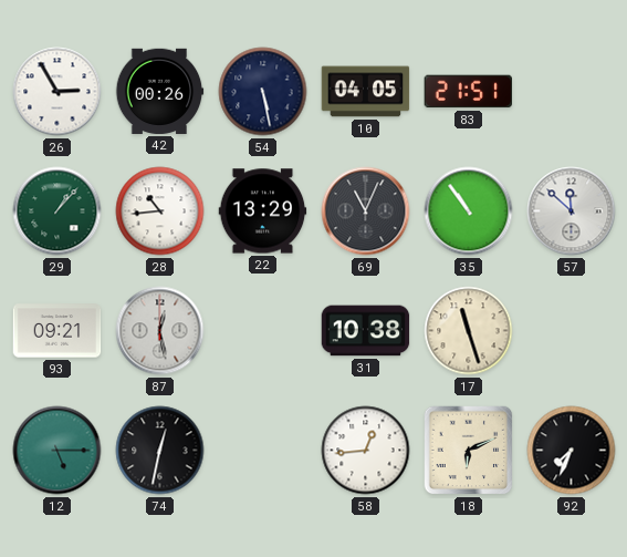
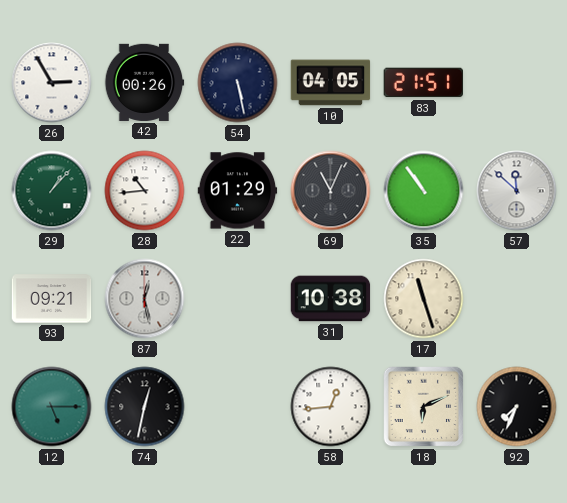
22: 13:29 -> 01:29
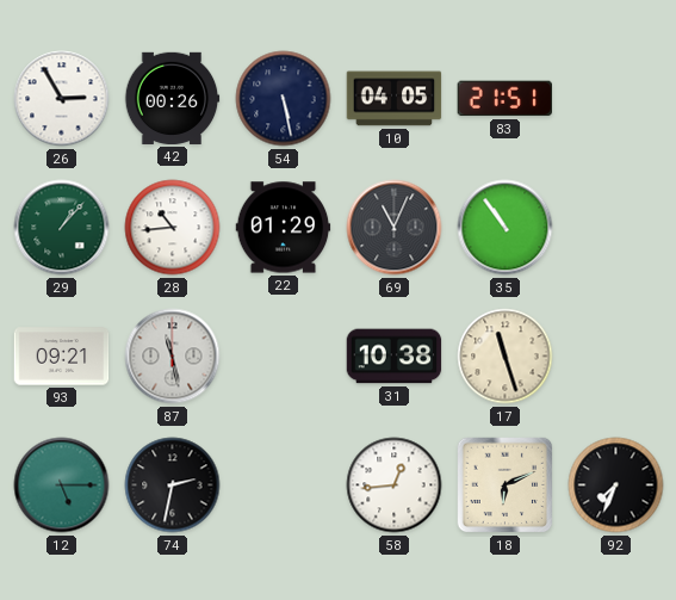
57: 11:52 -> none
87: 12:28 -> 11:28
74: 12:32 -> 2:32
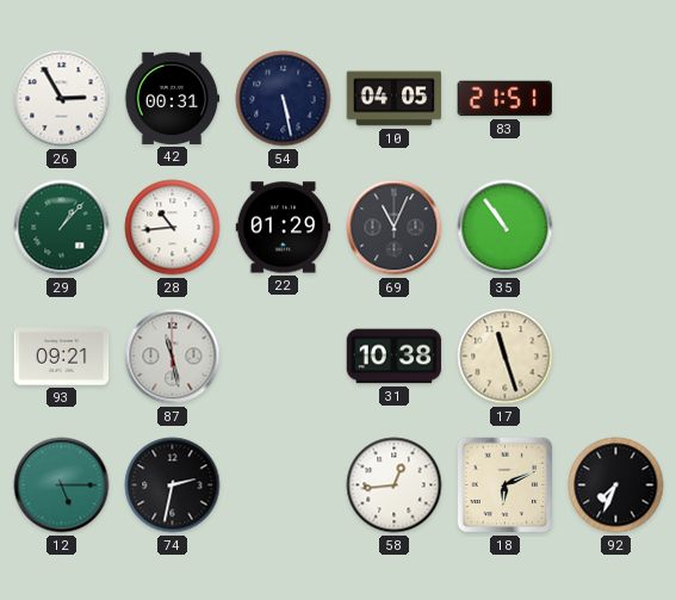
42: 00:26 -> 00:31
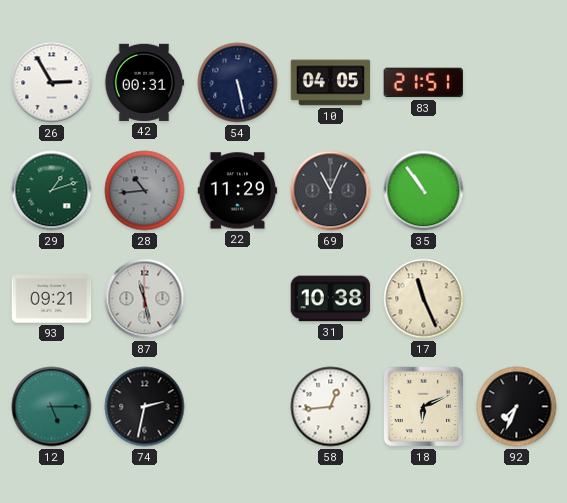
29: 1:07 -> 1:12
28 dial: white -> grey
22: 01:29 -> 11:29
17: 11:27 -> 11:26
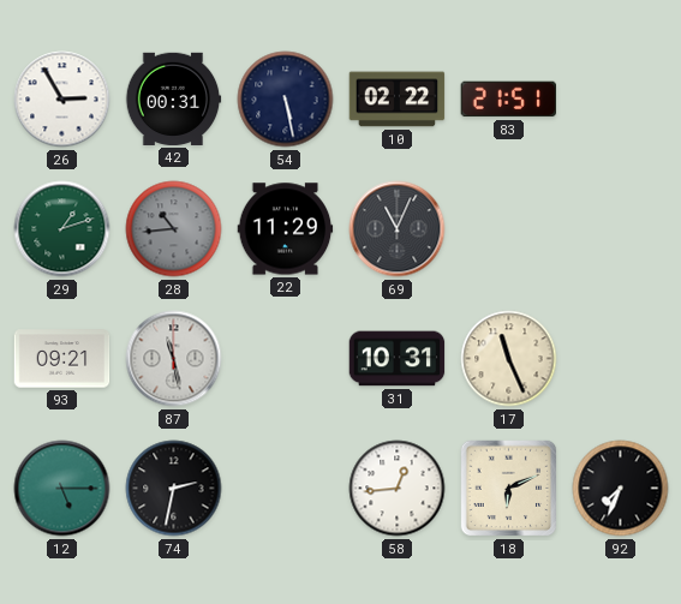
10: 04:05 -> 02:22
35: 10:54 -> none
31: 10:38 -> 10:31
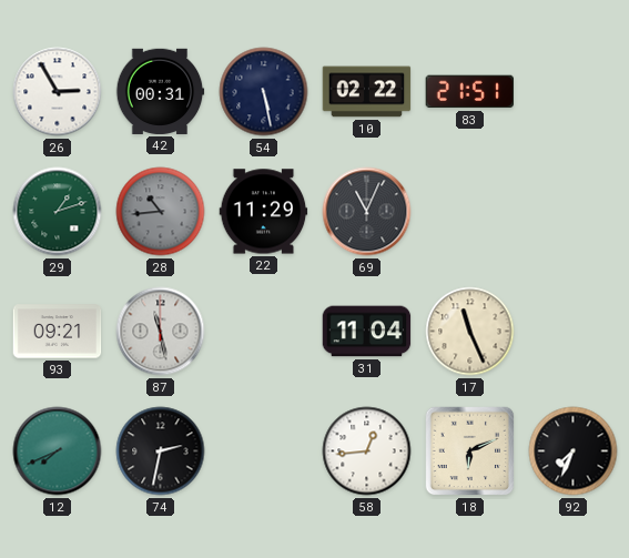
31: 10:31 -> 11:04
12: 5:15 -> 7:41
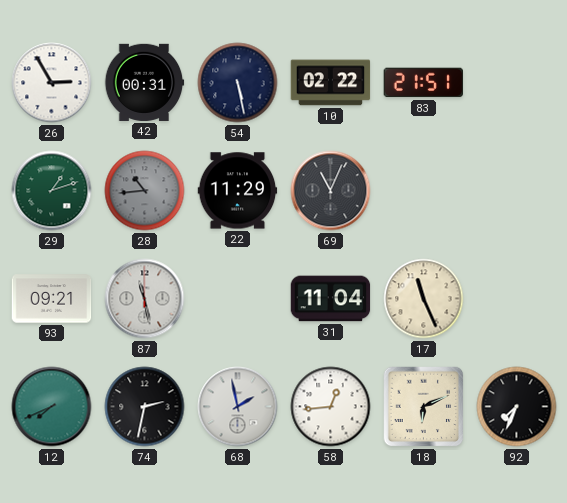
68: none -> 1:58
